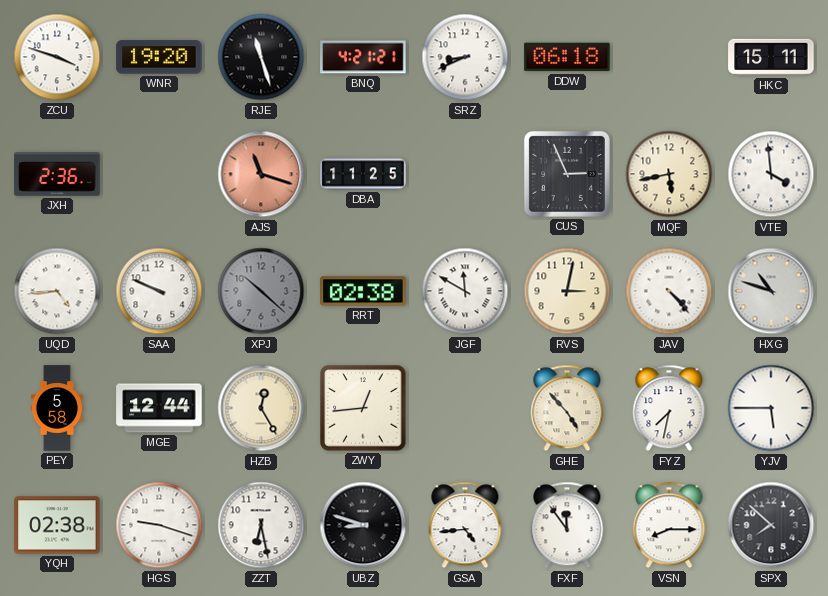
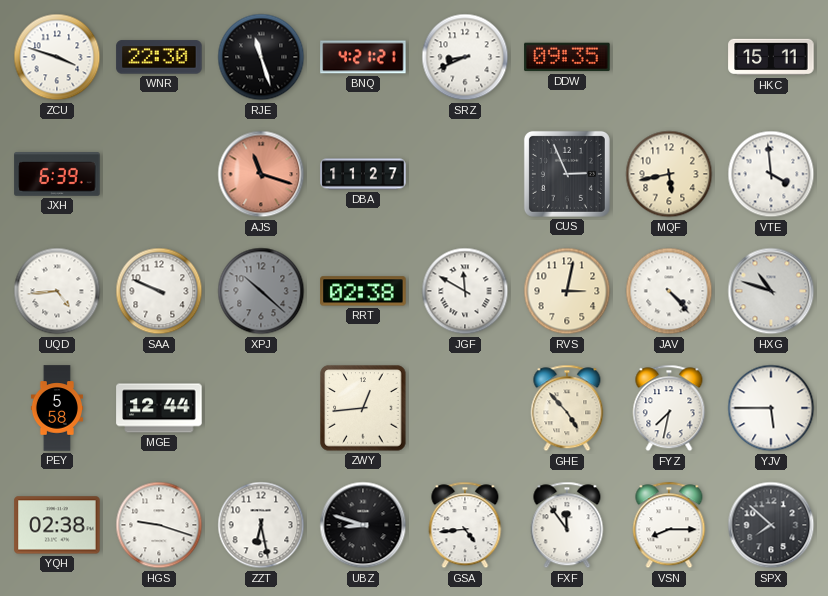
WNR: 19:20 -> 22:30
DDW: 06:18 -> 09:35
JXH: 2:36 -> 6:39
DBA: 11:25 -> 11:27
HZB: 12:25 -> none
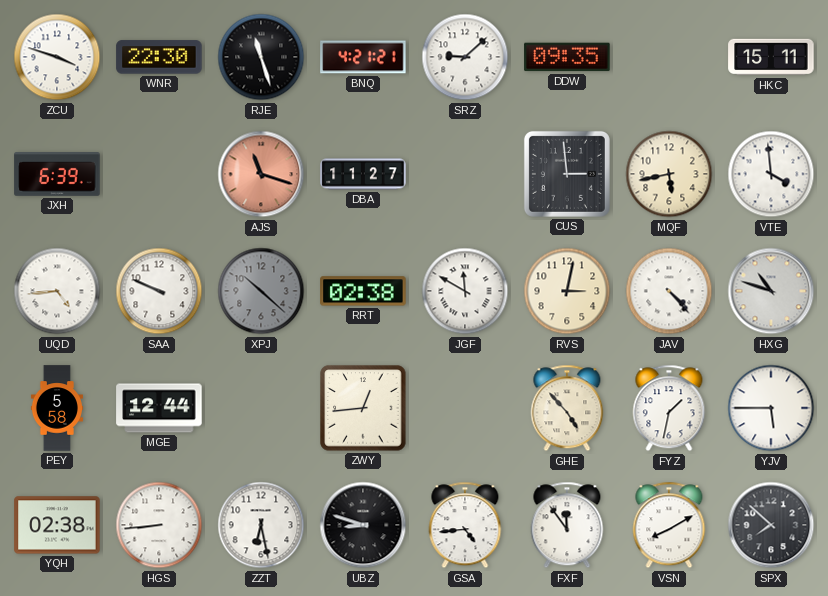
SRZ: 8:41 -> 9:08
CUS: 2:56 -> 2:59
FYZ: 7:32 -> 1:32
HGS: 9:18 -> 8:44
VSN: 8:15 -> 8:10
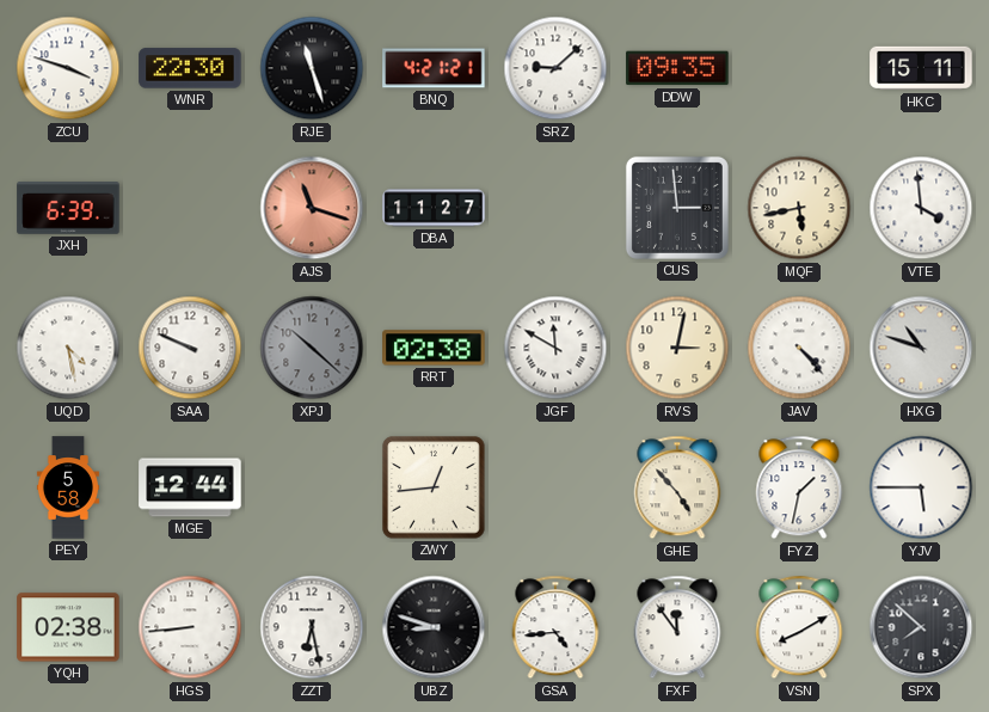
UQD: 4:44 -> 4:28
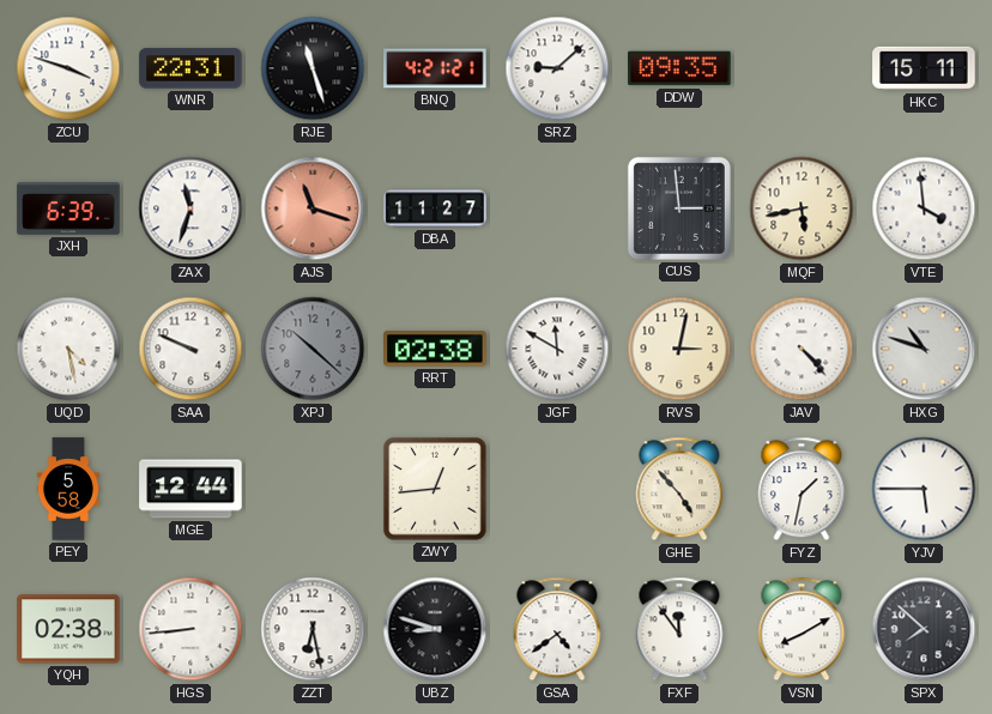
WNR: 22:30 -> 22:31
ZAX: none -> 11:33
GSA: 4:44 -> 4:39
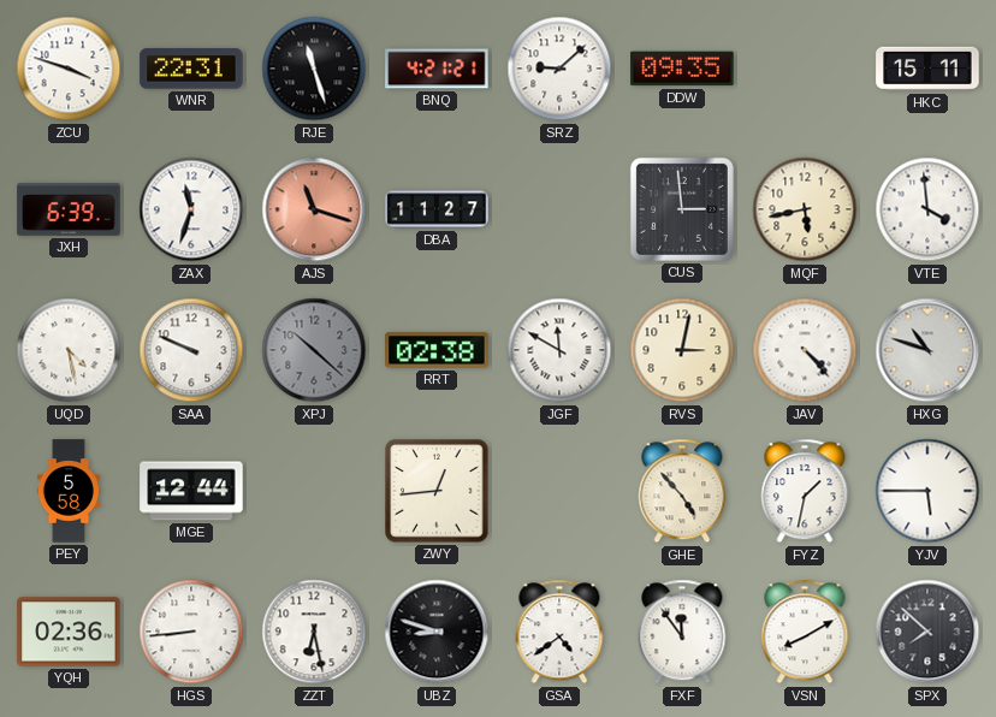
YQH: 02:38 -> 02:36
